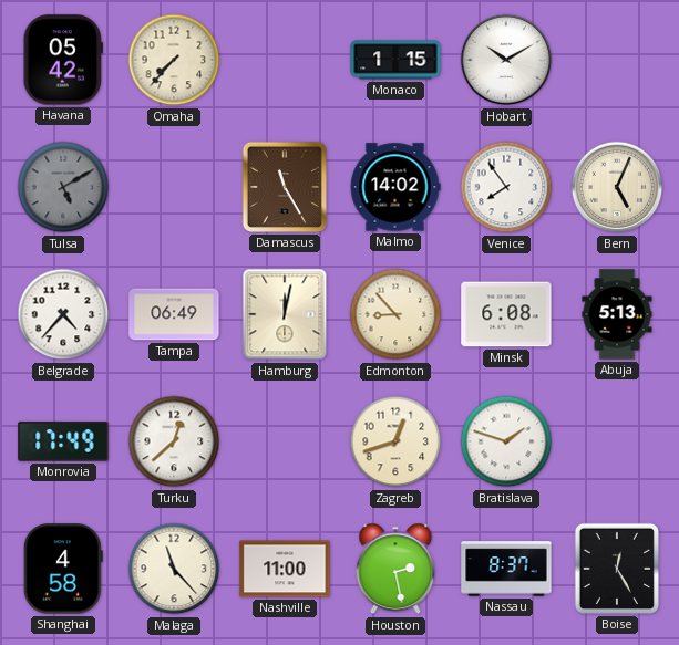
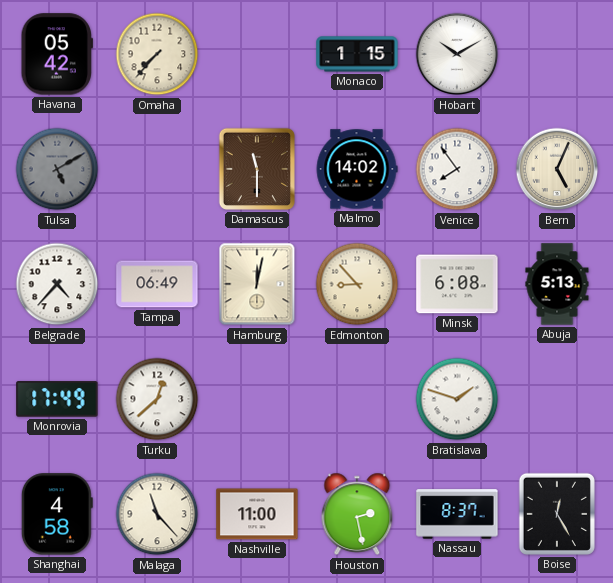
Damascus: 11:25 -> 11:30
Zagreb: 12:42 -> none
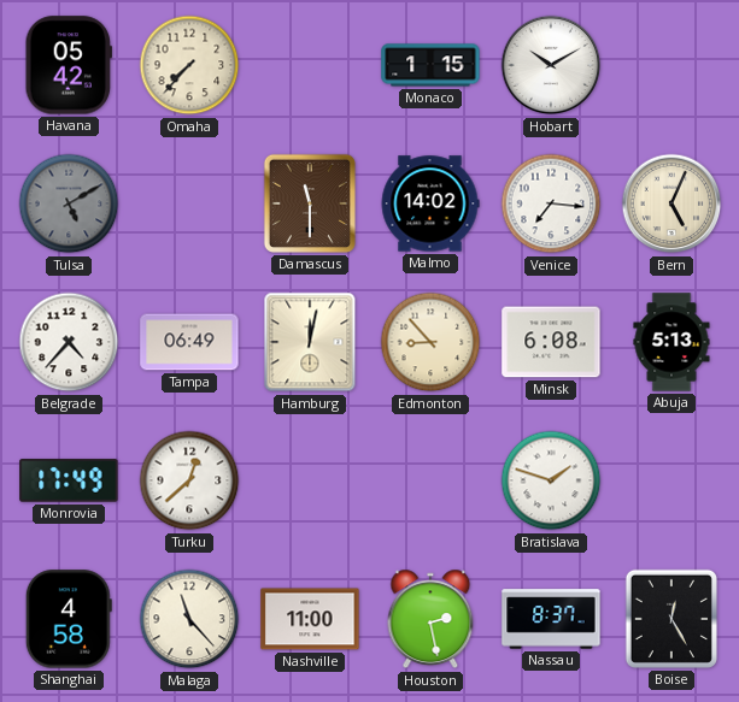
Venice: 7:54 -> 7:16
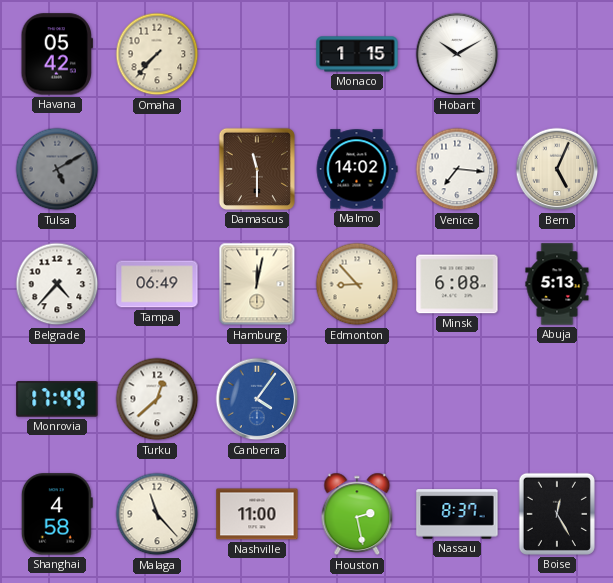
Canberra: none -> 4:06
Bratislava: 1:48 -> none
